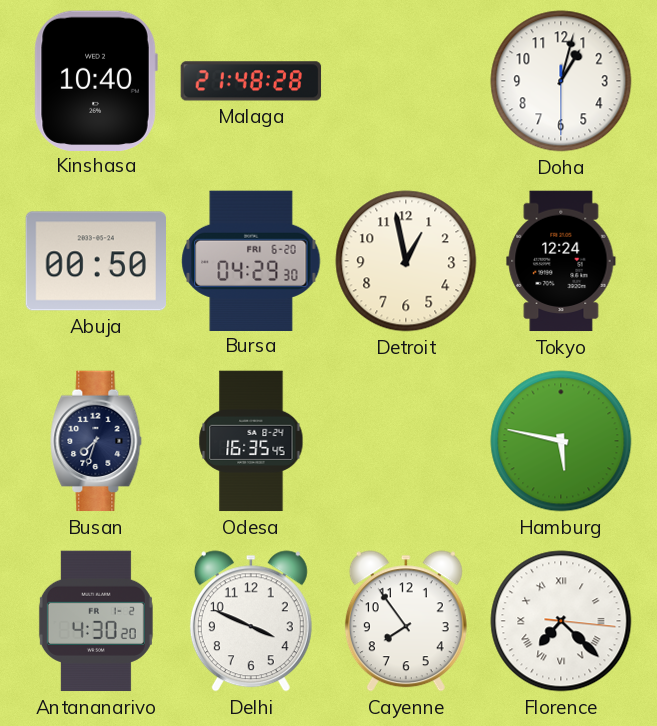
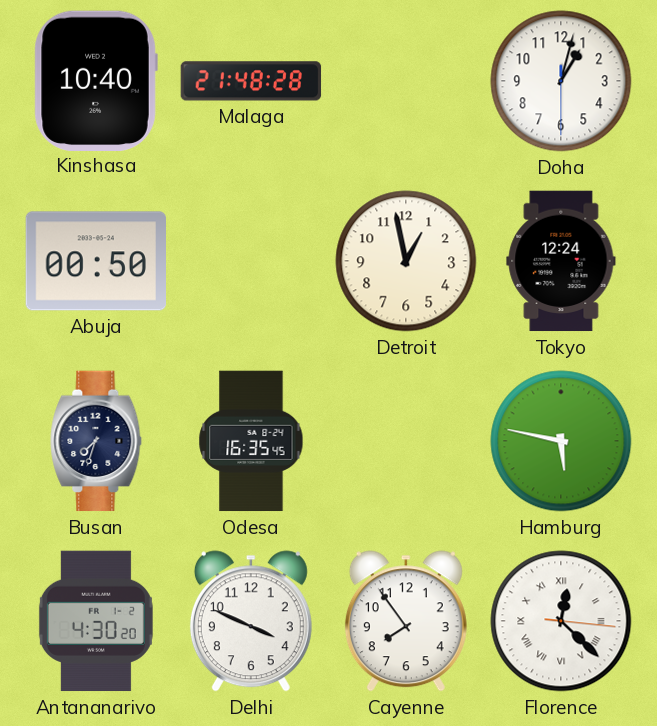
Bursa: 04:29 -> none
Florence: 7:22 -> 12:22
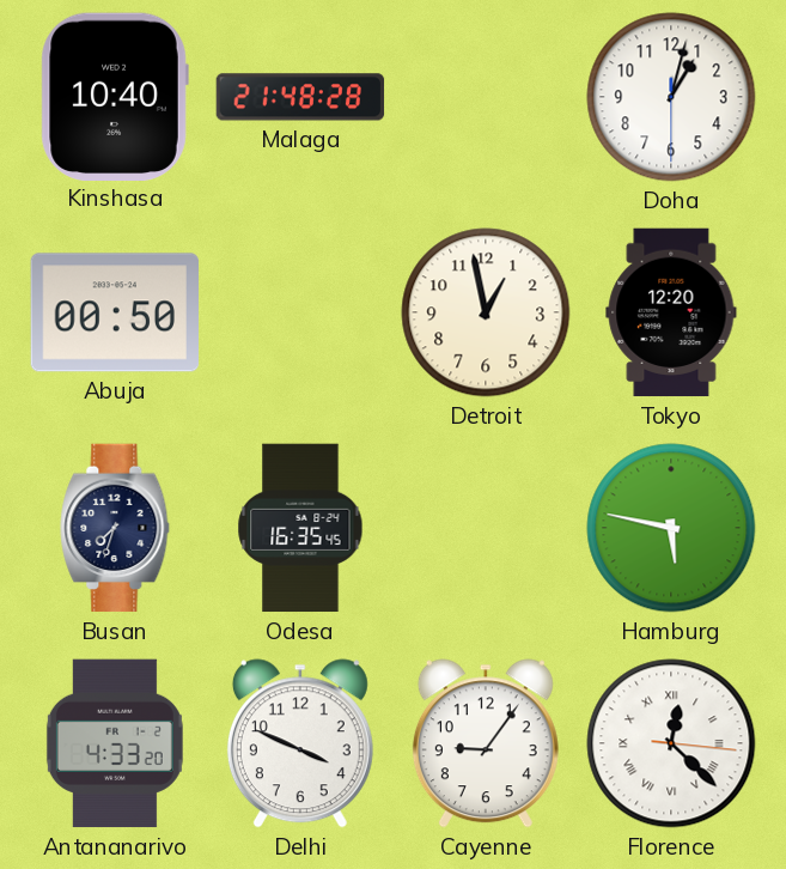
Tokyo: 12:24 -> 12:20
Antananarivo: 4:30 -> 4:33
Cayenne: 7:54 -> 9:06
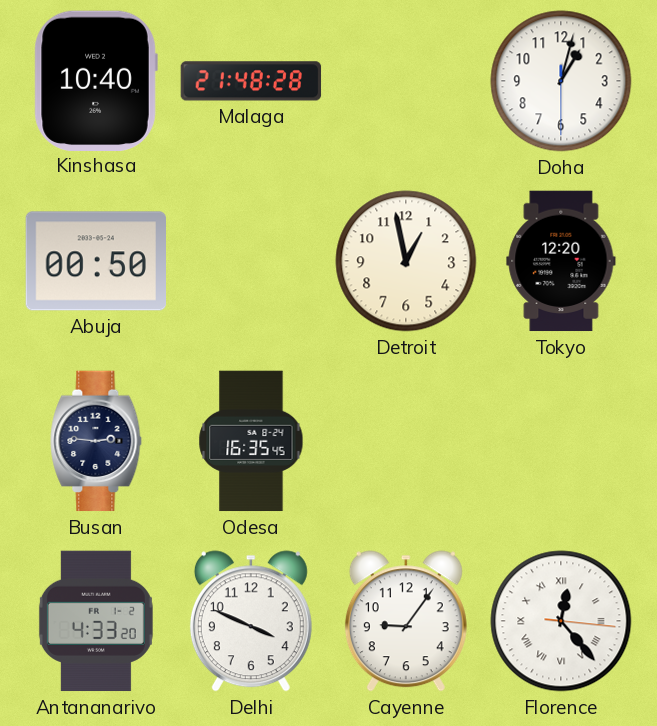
Busan: 7:33 -> 2:46
Hamburg: 5:47 -> none
Florence: 12:22 -> 12:23
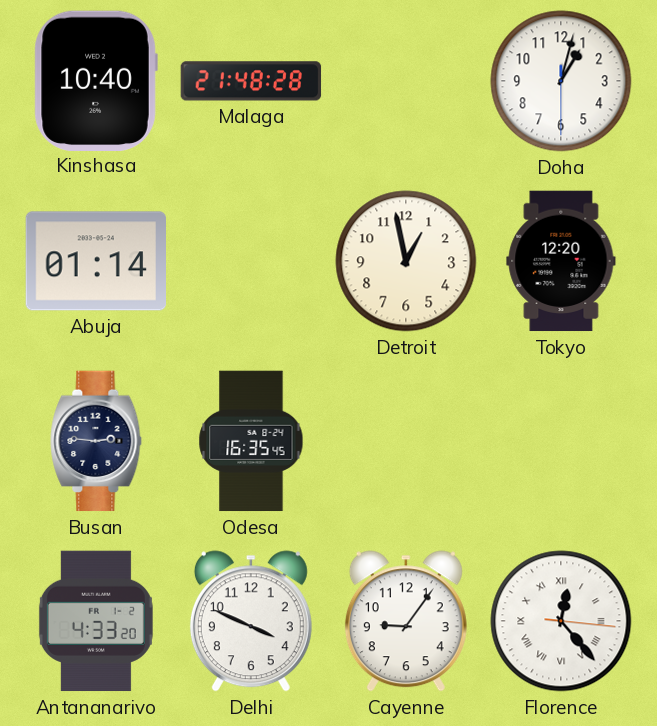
Abuja: 00:50 -> 01:14
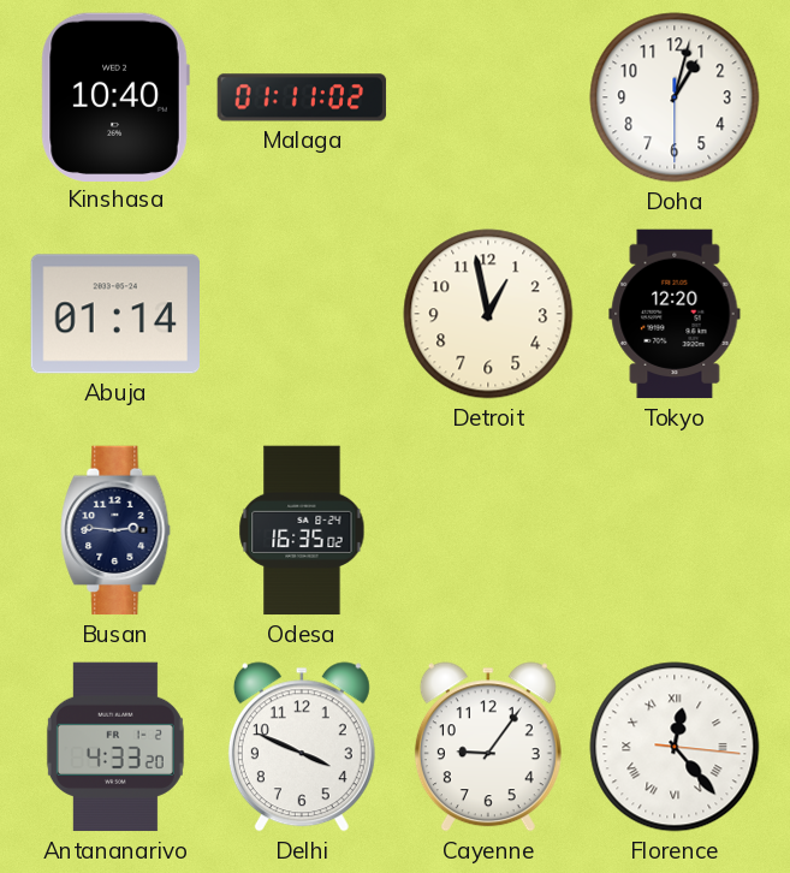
Malaga: 21:48 -> 01:11
Odesa: 16:35:45 -> 16:35:02
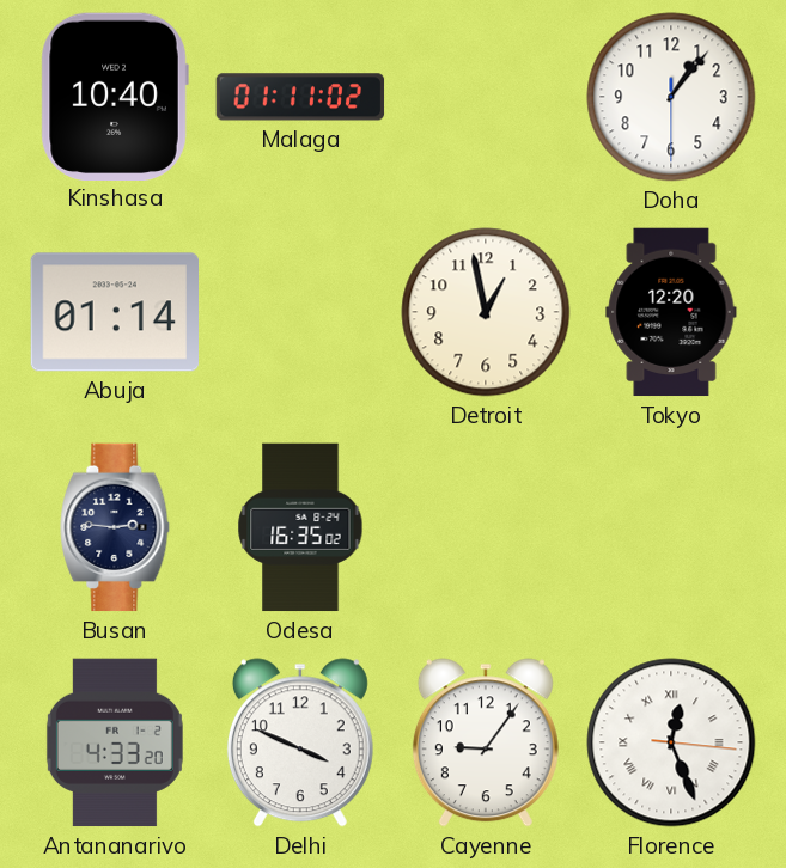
Doha: 1:02 -> 1:06
Florence: 12:23 -> 12:26
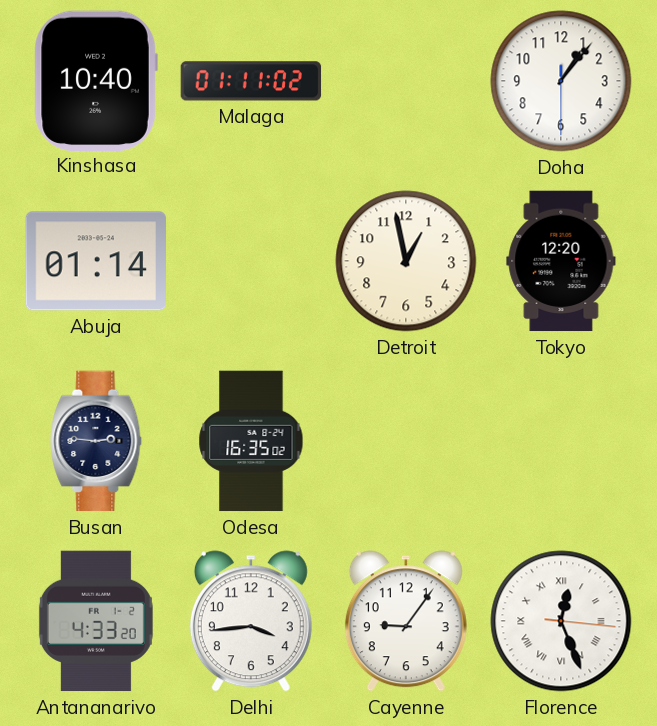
Delhi: 3:49 -> 3:44
